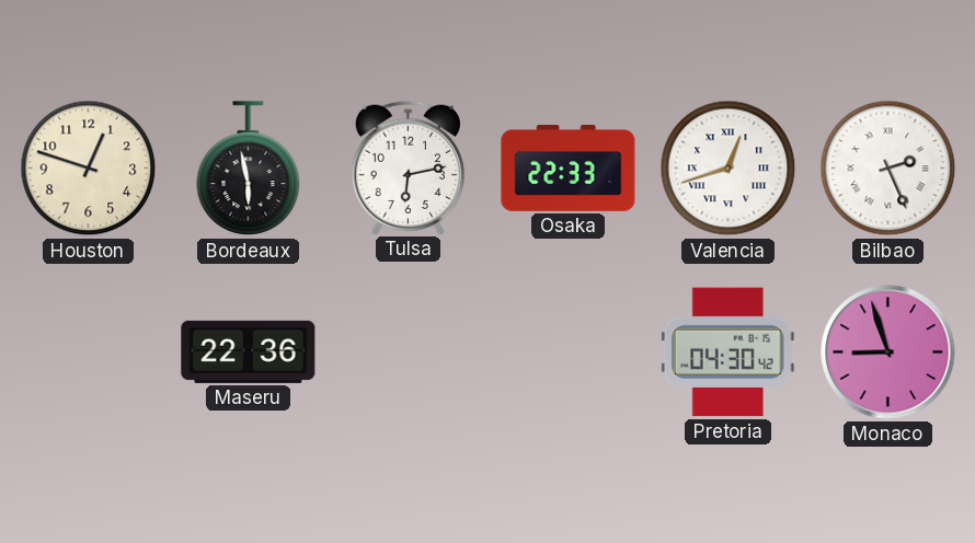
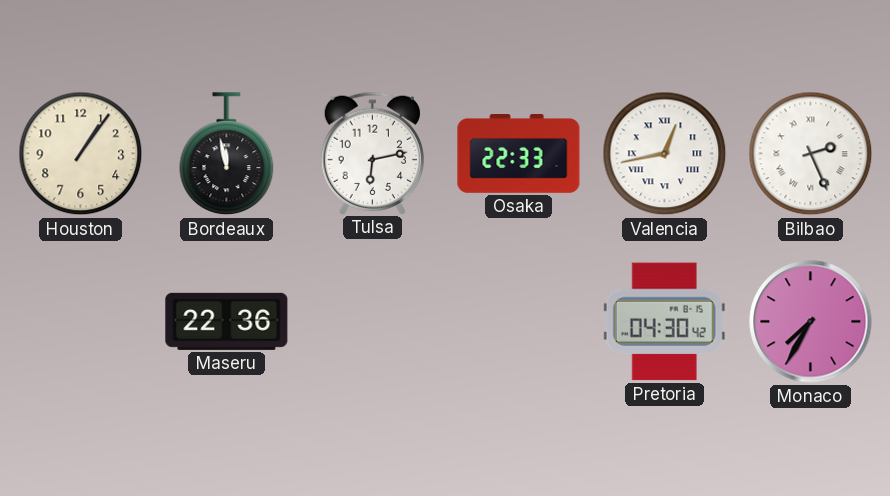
Houston: 12:48 -> 1:06
Bordeaux: 5:58 -> 11:58
Valencia: 12:42 -> 12:43
Monaco: 8:57 -> 7:35
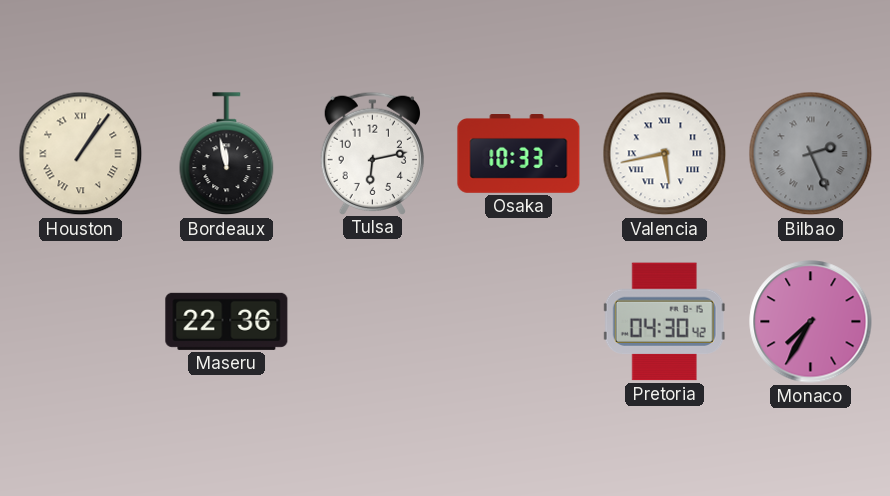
Houston numerals: Arabic -> Roman
Osaka: 22:33 -> 10:33
Valencia: 12:43 -> 5:43
Bilbao dial: white -> grey
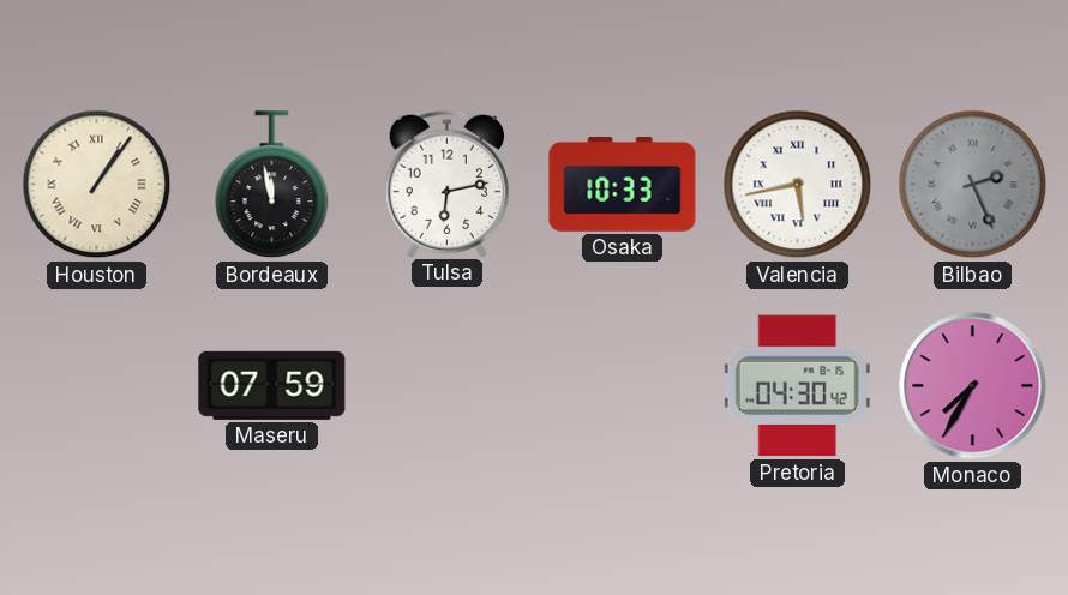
Maseru: 22:36 -> 07:59
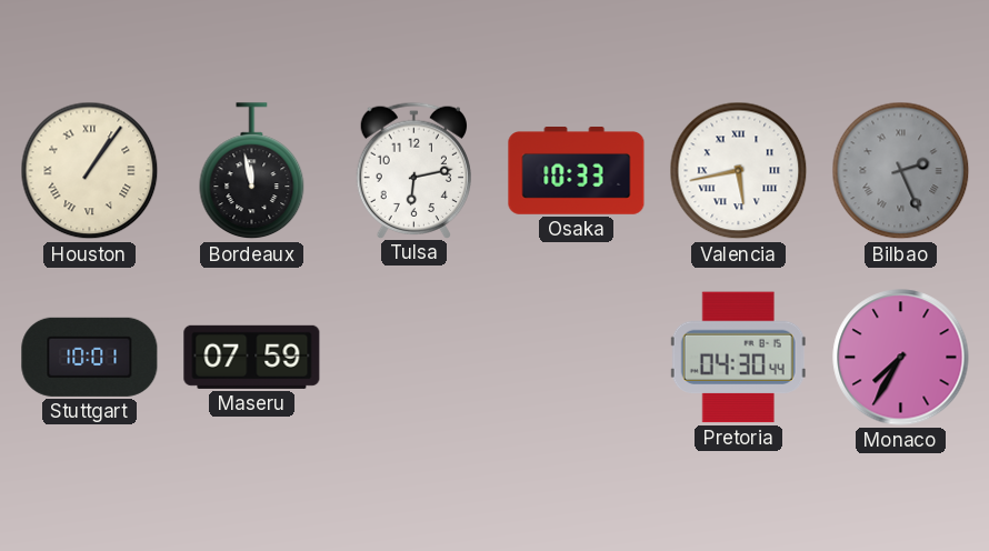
Stuttgart: none -> 10:01
Pretoria: 04:30:42 -> 04:30:44
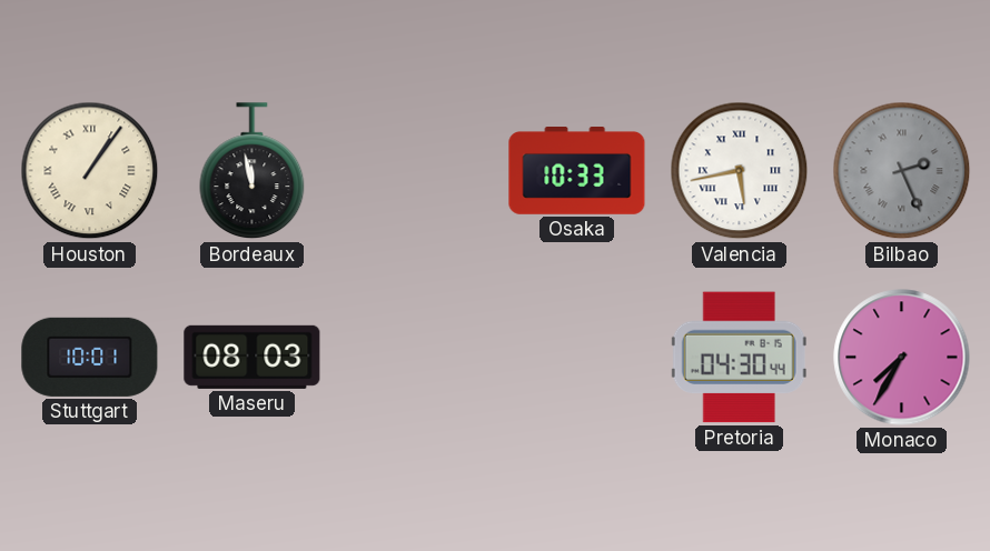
Tulsa: 6:13 -> none
Maseru: 07:59 -> 08:03
